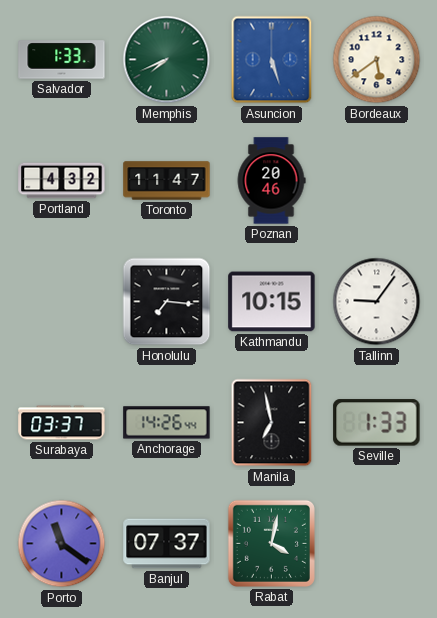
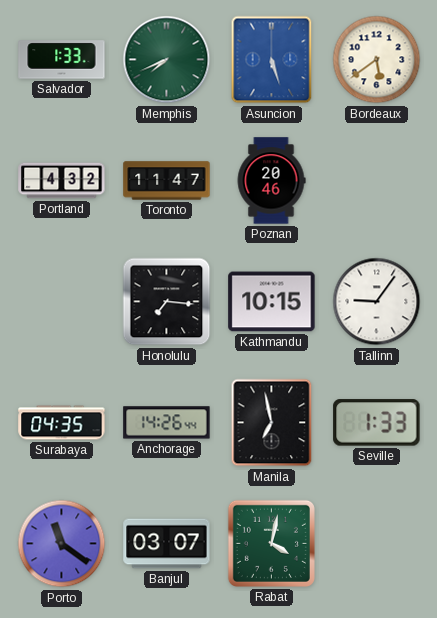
Surabaya: 03:37 -> 04:35
Banjul: 07:37 -> 03:07
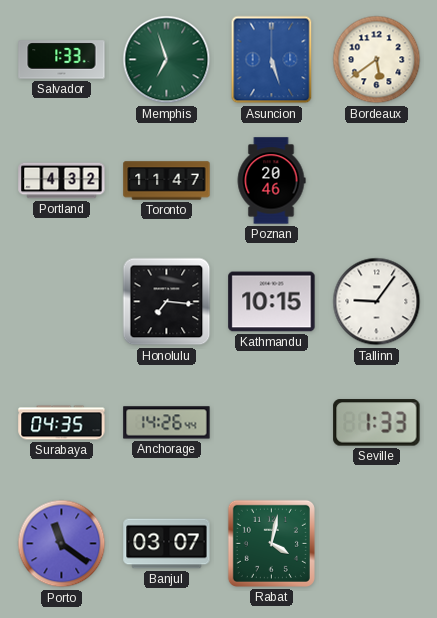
Memphis: 7:41 -> 6:57
Manila: 6:58 -> none
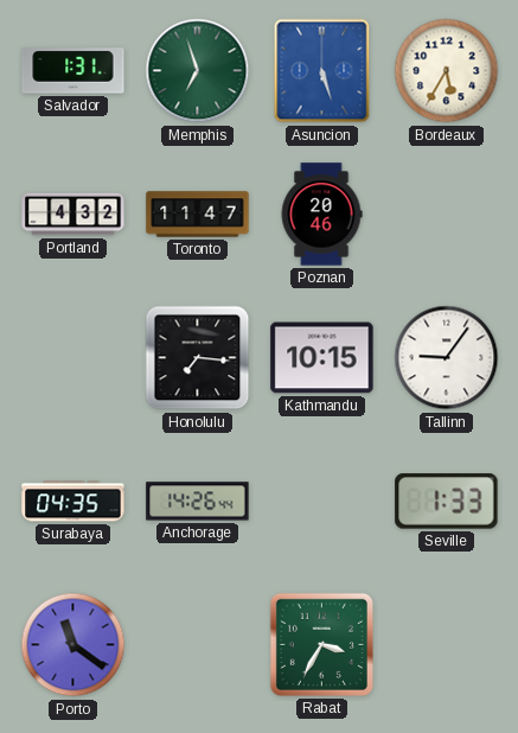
Salvador: 1:33 -> 1:31
Bordeaux: 5:39 -> 5:35
Banjul: 03:07 -> none
Rabat: 4:02 -> 3:35
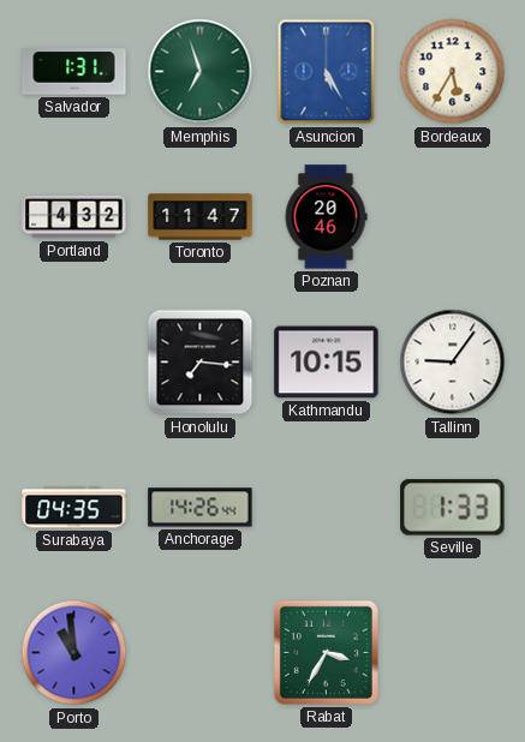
Asuncion: 5:27 -> 5:25
Porto: 11:21 -> 10:59
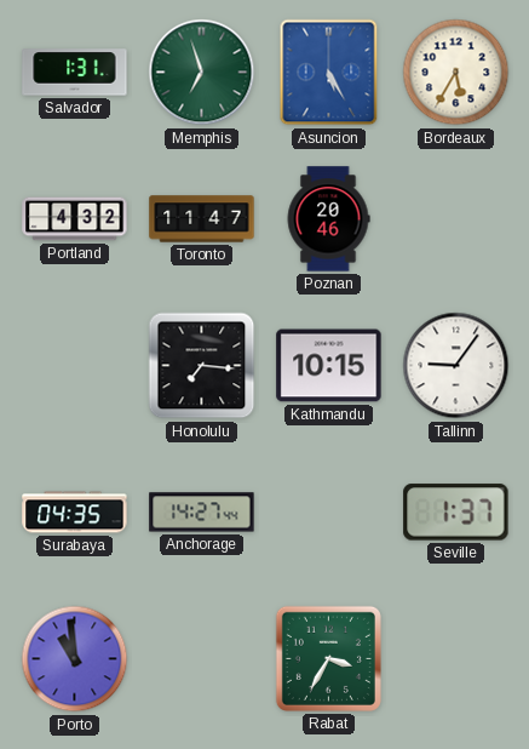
Anchorage: 14:26 -> 14:27
Seville: 1:33 -> 1:37
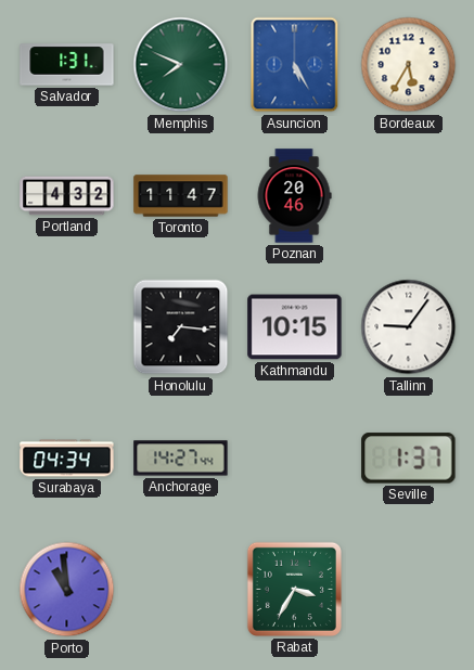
Memphis: 6:57 -> 7:49
Surabaya: 04:35 -> 04:34
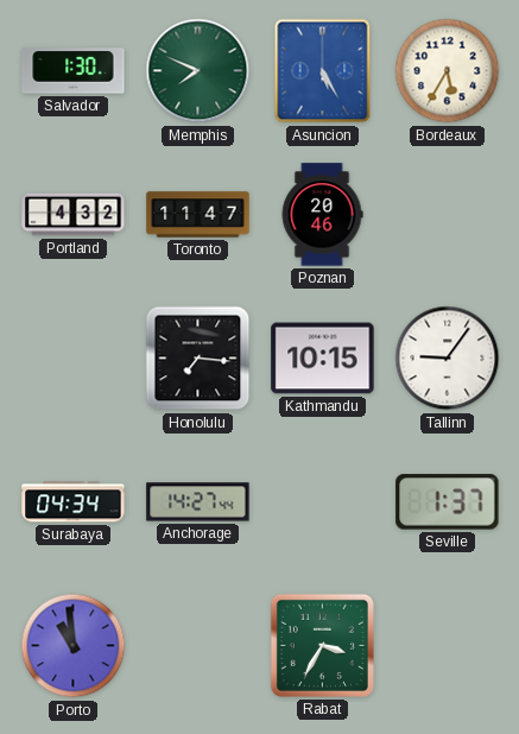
Salvador: 1:31 -> 1:30
